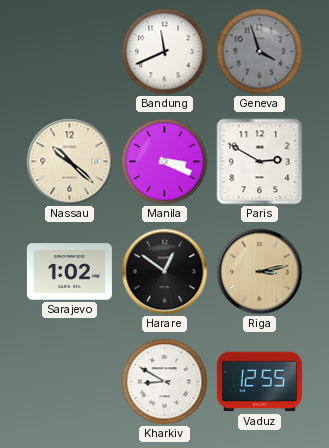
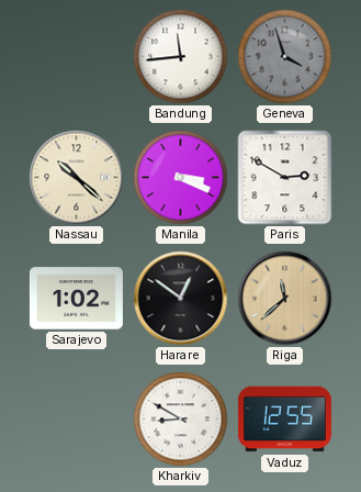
Bandung: 11:41 -> 11:44
Riga: 3:13 -> 11:38
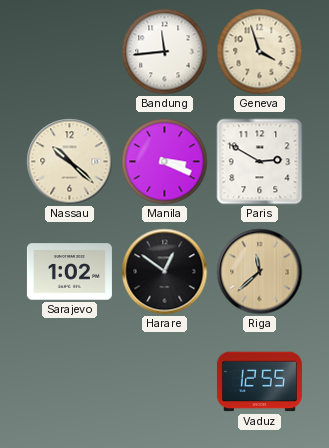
Geneva dial: grey -> cream
Kharkiv: 8:50 -> none
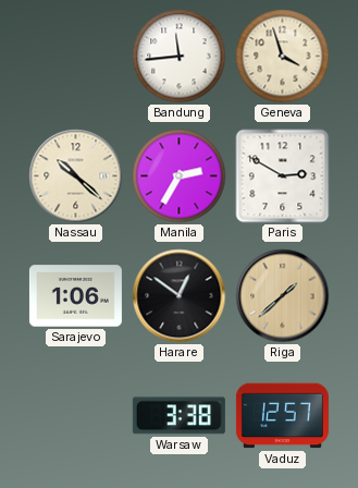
Manila: 3:19 -> 2:35
Sarajevo: 1:02 -> 1:06
Riga: 11:38 -> 1:38
Warsaw: none -> 3:38
Vaduz: 12:55 -> 12:57
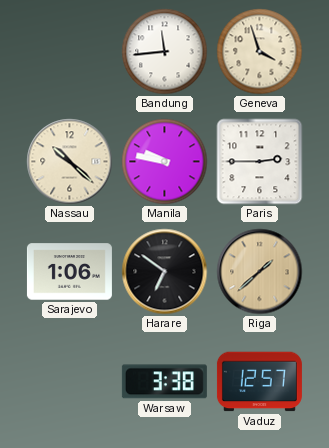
Manila: 2:35 -> 9:47
Paris: 2:50 -> 2:45
Harare: 12:51 -> 6:51
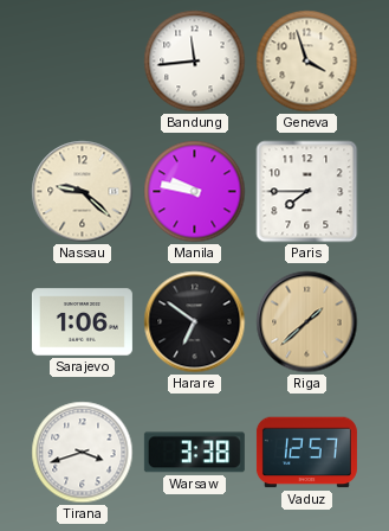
Nassau: 10:22 -> 9:22
Paris: 2:45 -> 7:45
Tirana: none -> 3:42
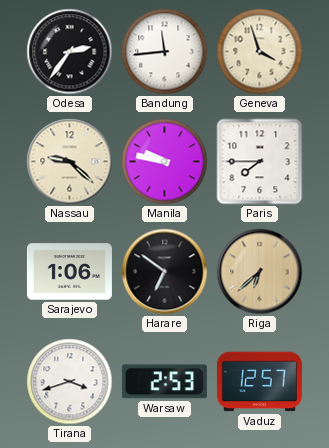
Odesa: none -> 2:36
Riga: 1:38 -> 6:38
Warsaw: 3:38 -> 2:53
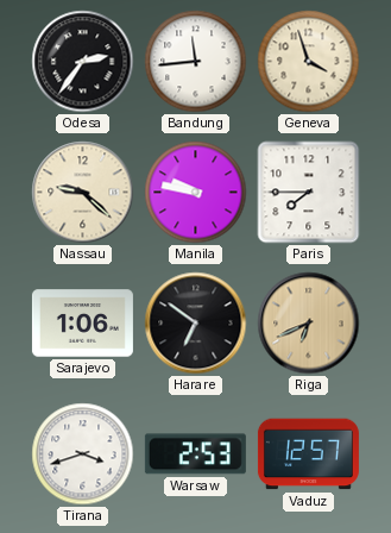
Riga: 6:38 -> 6:41
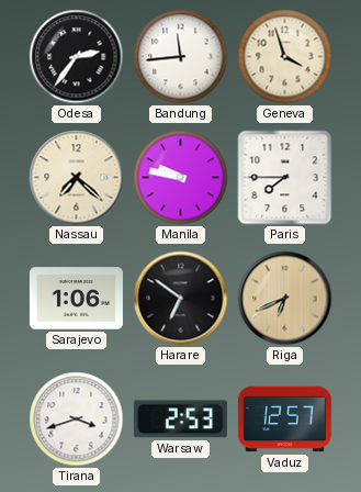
Nassau: 9:22 -> 7:22
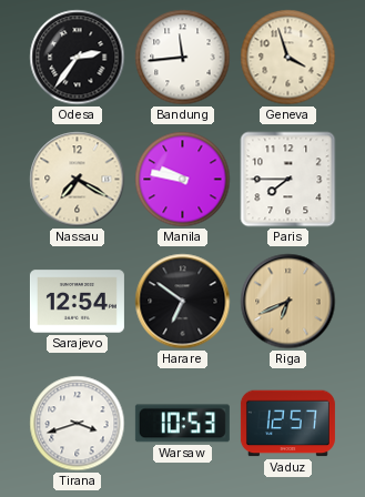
Nassau: 7:22 -> 7:20
Sarajevo: 1:06 -> 12:54
Warsaw: 2:53 -> 10:53
